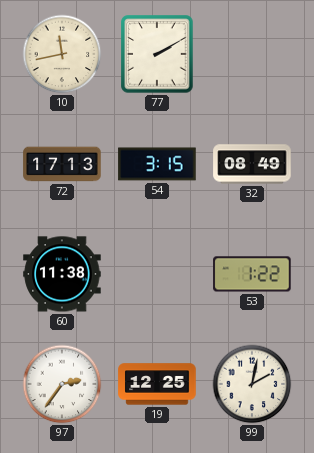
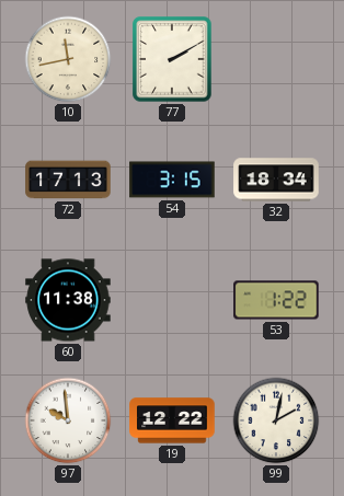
32: 08:49 -> 18:34
97: 2:36 -> 9:59
19: 12:25 -> 12:22
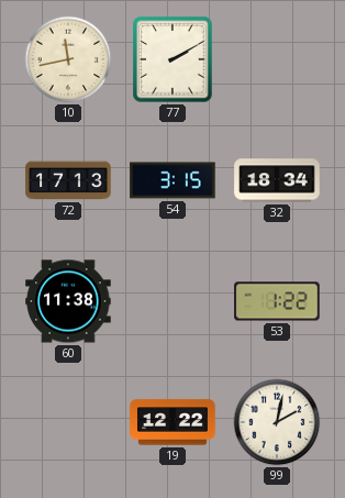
97: 9:59 -> none
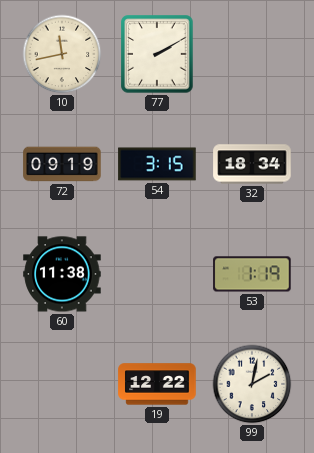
72: 17:13 -> 09:19
53: 1:22 -> 1:19
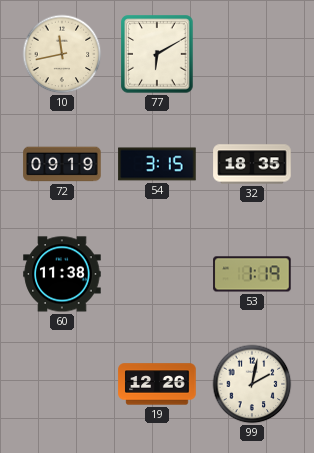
77: 2:10 -> 6:10
32: 18:34 -> 18:35
19: 12:22 -> 12:26
